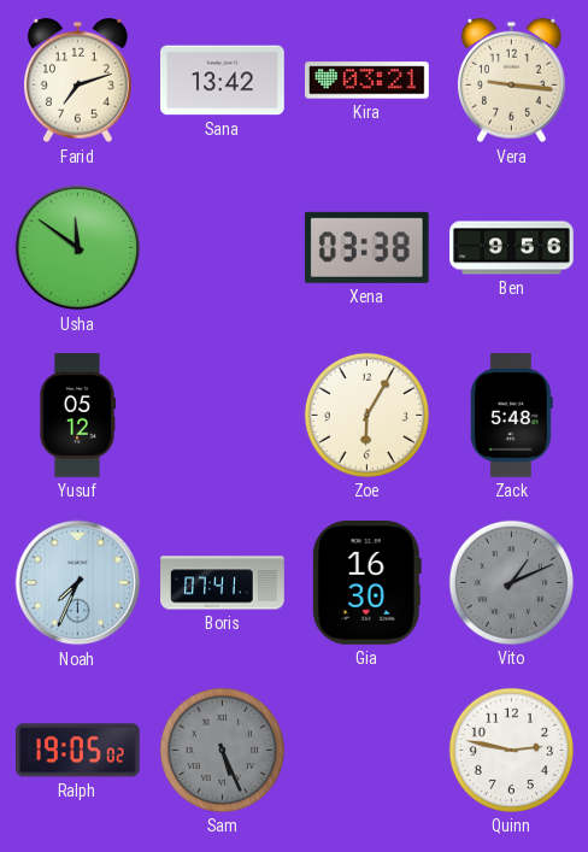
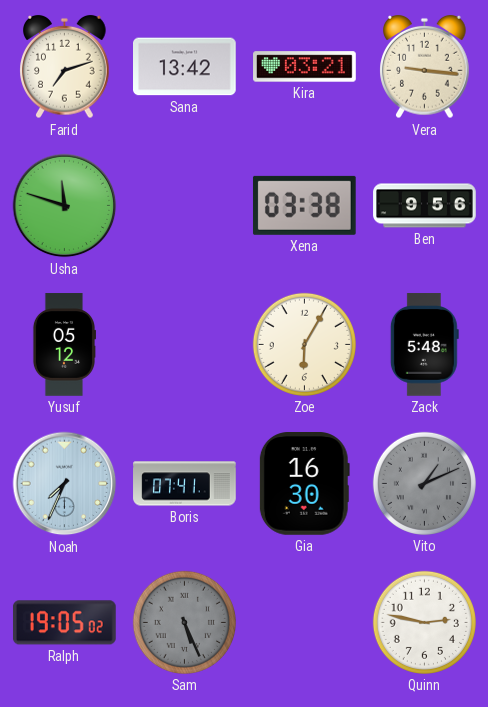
Usha: 11:51 -> 11:48
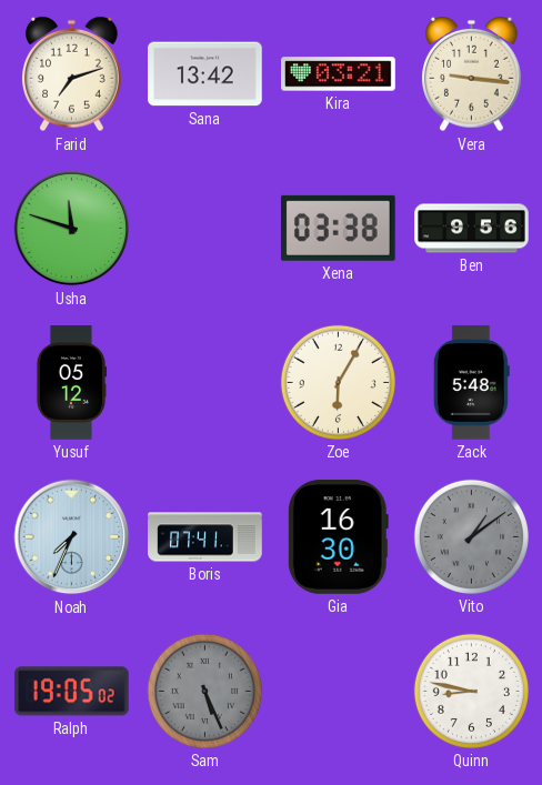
Vito: 1:11 -> 1:09
Quinn: 2:47 -> 8:47
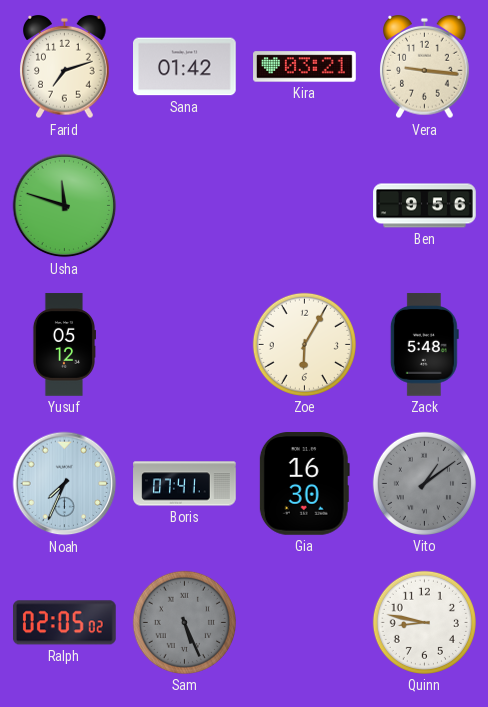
Sana: 13:42 -> 01:42
Xena: 03:38 -> none
Ralph: 19:05 -> 02:05
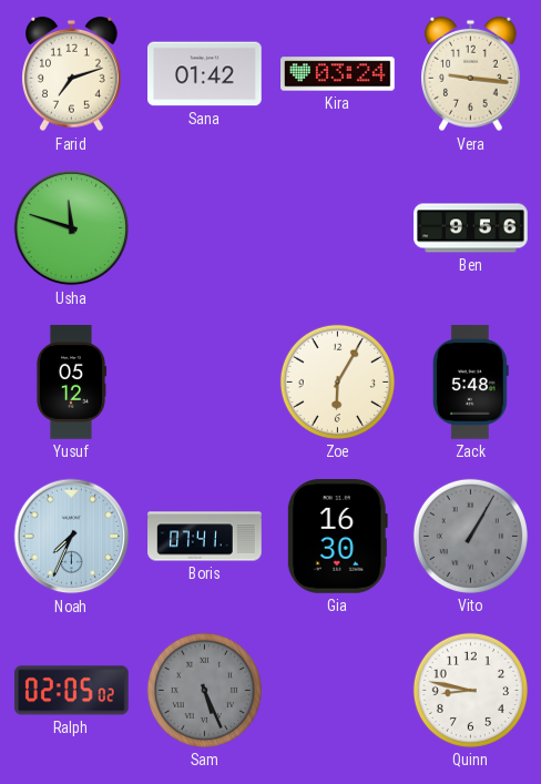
Kira: 03:21 -> 03:24
Vito: 1:09 -> 1:05
